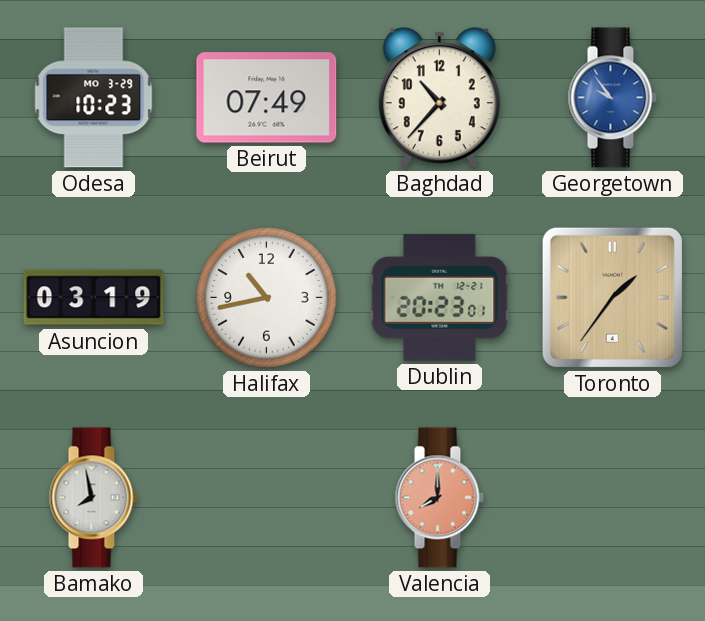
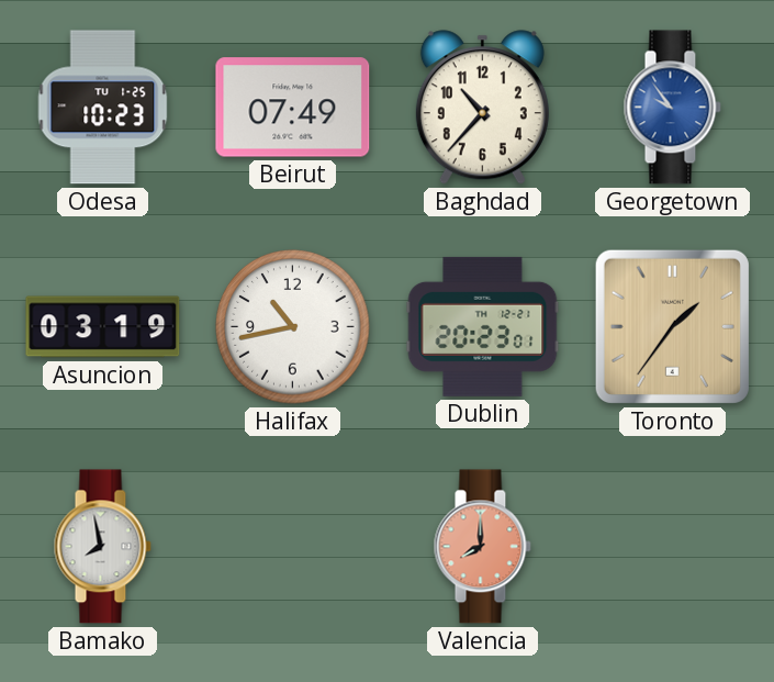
Odesa date: MO 3-29 -> TU 1-25
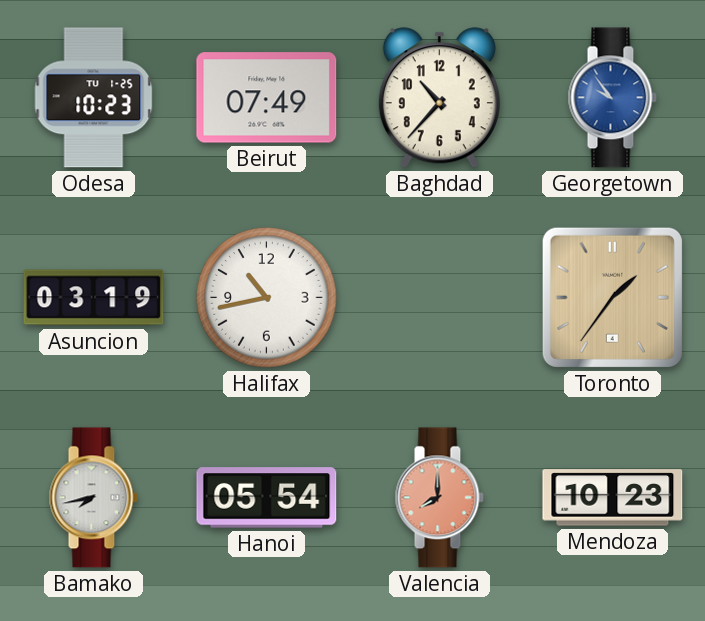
Dublin: 20:23 -> none
Bamako: 7:58 -> 7:43
Hanoi: none -> 05:54
Mendoza: none -> 10:23
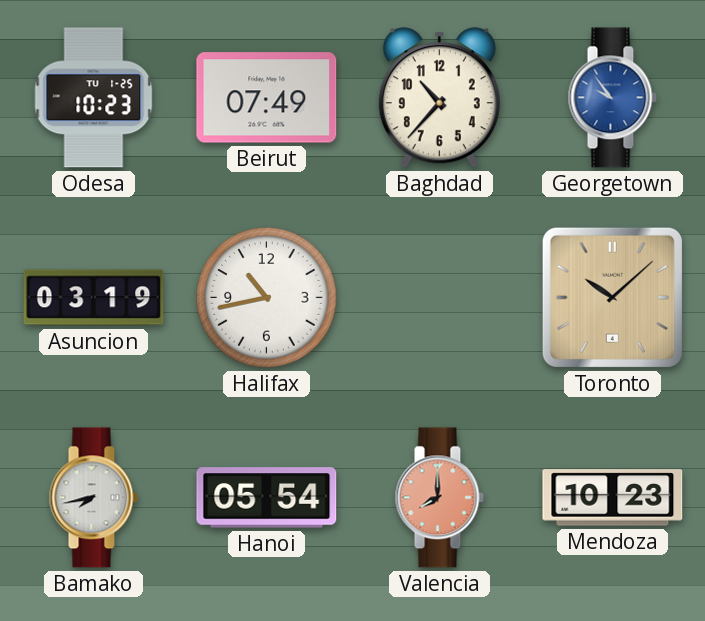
Toronto: 1:36 -> 10:08
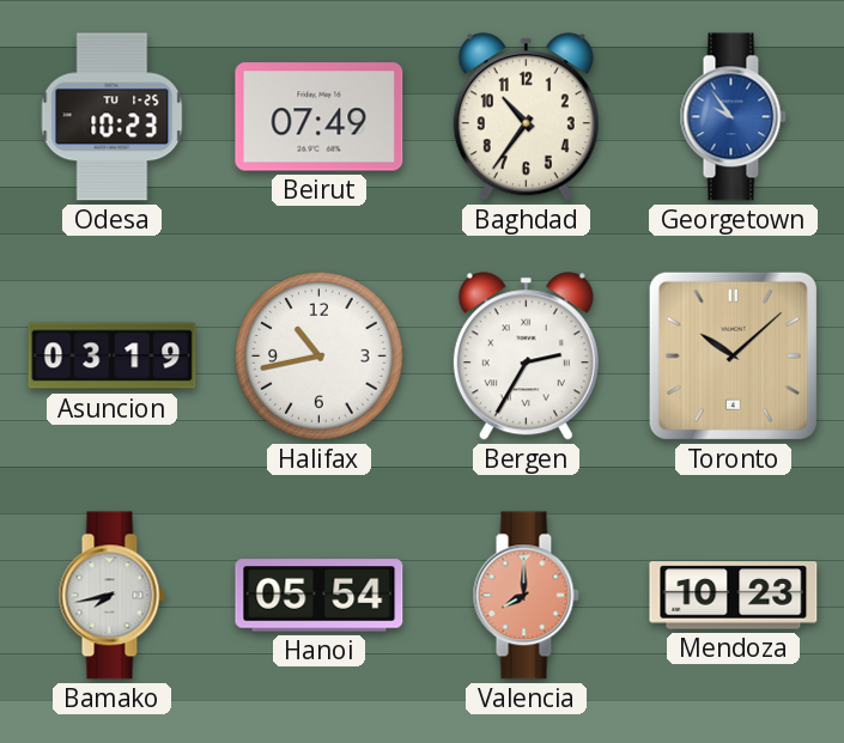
Baghdad: 10:37 -> 10:36
Bergen: none -> 2:35
